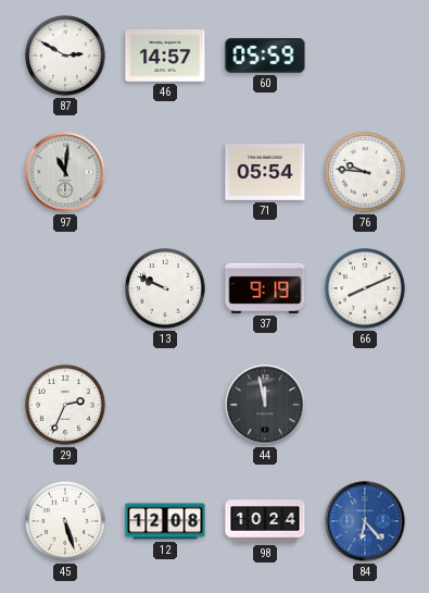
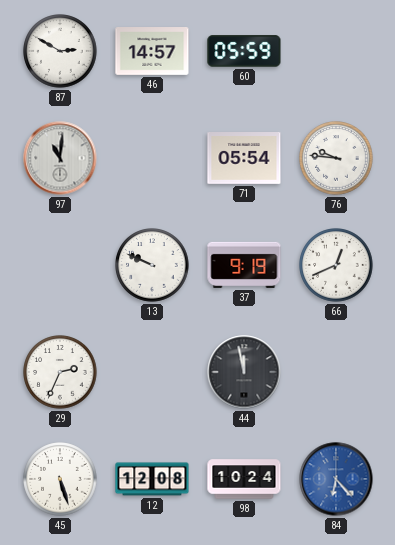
66: 8:11 -> 12:41
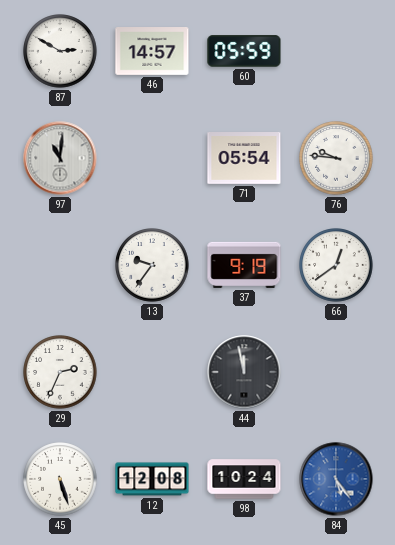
13: 9:49 -> 9:36
66: 12:41 -> 12:39
84: 6:23 -> 5:24
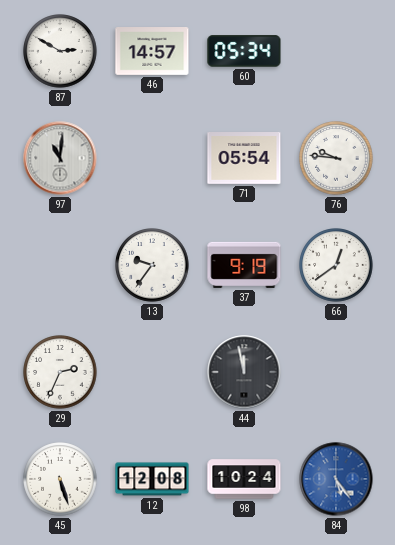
60: 05:59 -> 05:34
